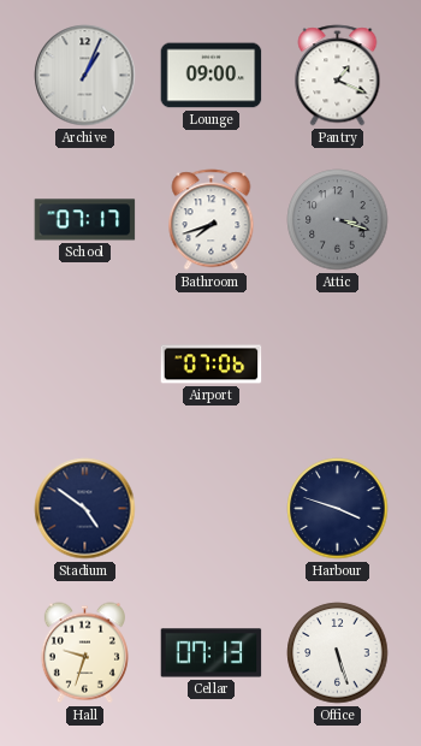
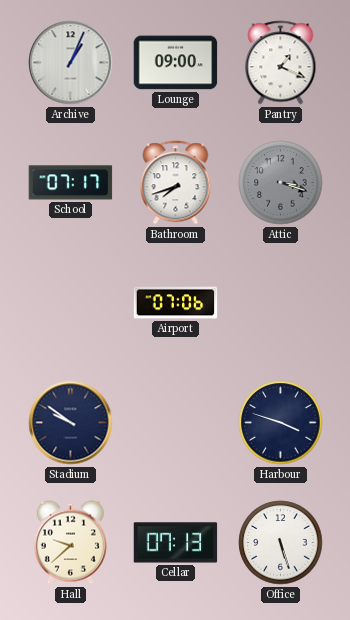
Stadium: 4:51 -> 9:51
Hall: 9:33 -> 9:38
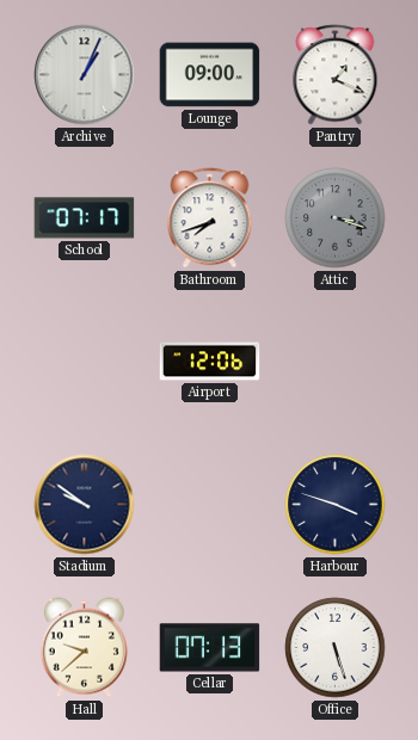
Airport: 07:06 -> 12:06
